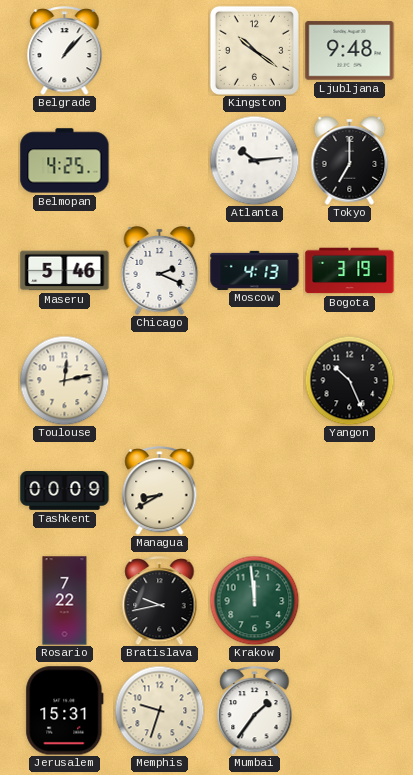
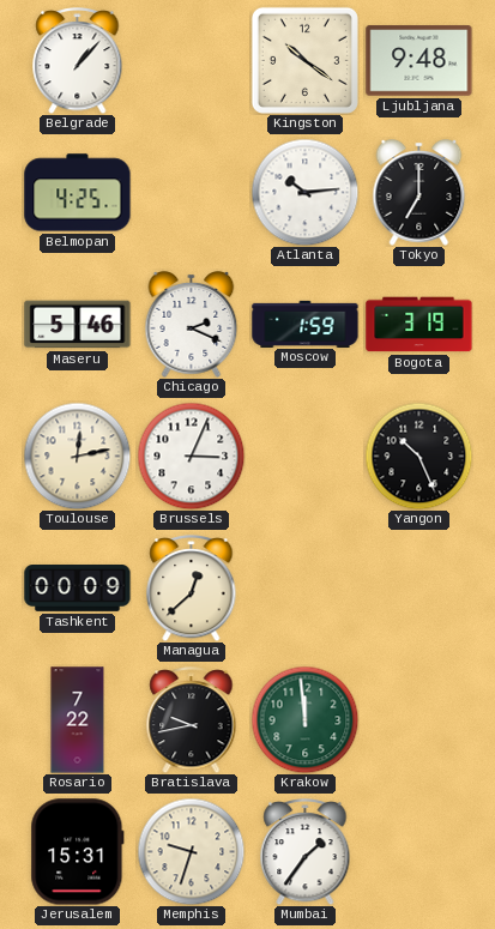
Moscow: 4:13 -> 1:59
Brussels: none -> 3:04
Managua: 8:40 -> 12:38
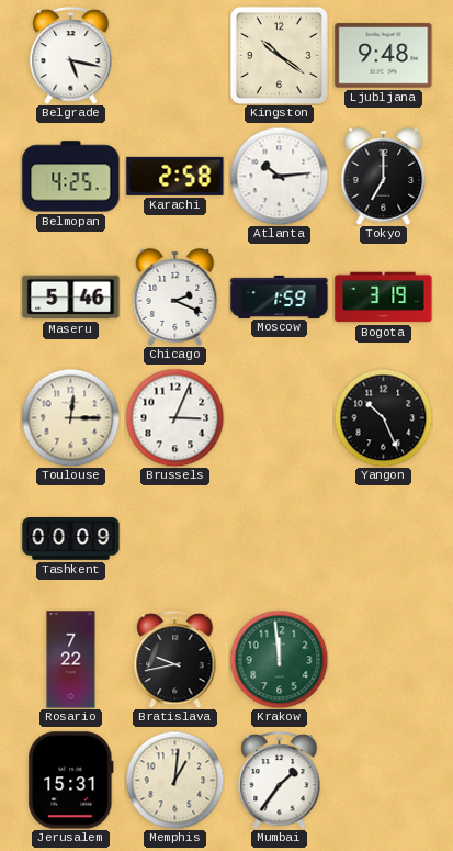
Belgrade: 1:07 -> 5:17
Karachi: none -> 2:58
Toulouse: 12:13 -> 12:15
Managua: 12:38 -> none
Memphis: 9:33 -> 1:01
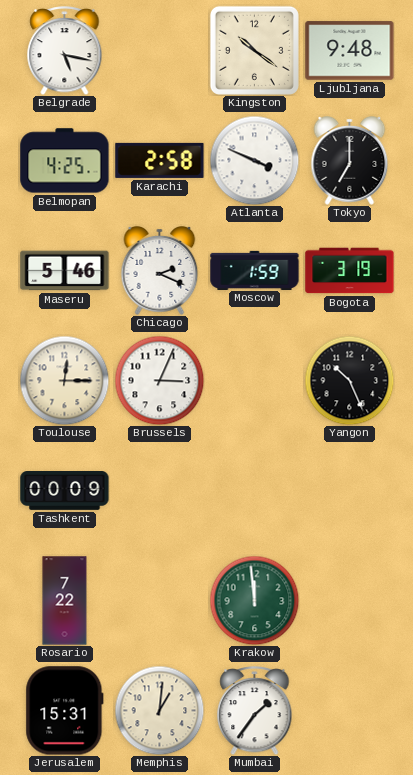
Atlanta: 10:14 -> 3:49
Bratislava: 9:43 -> none
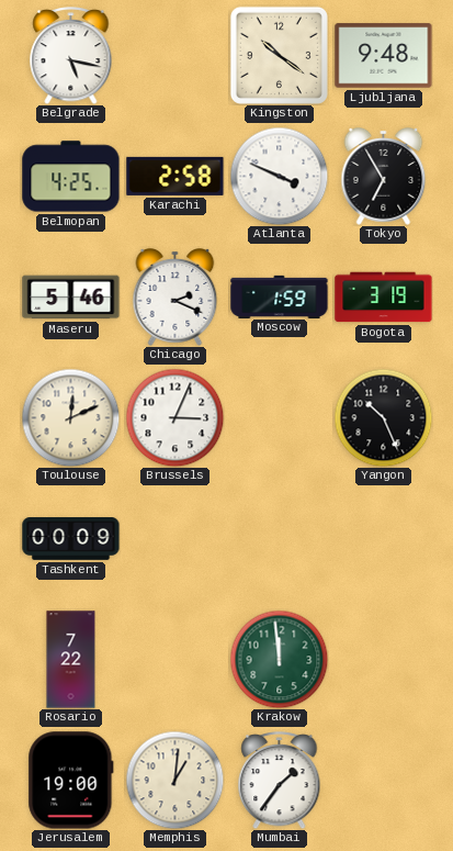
Tokyo: 7:00 -> 6:55
Toulouse: 12:15 -> 12:11
Jerusalem: 15:31 -> 19:00
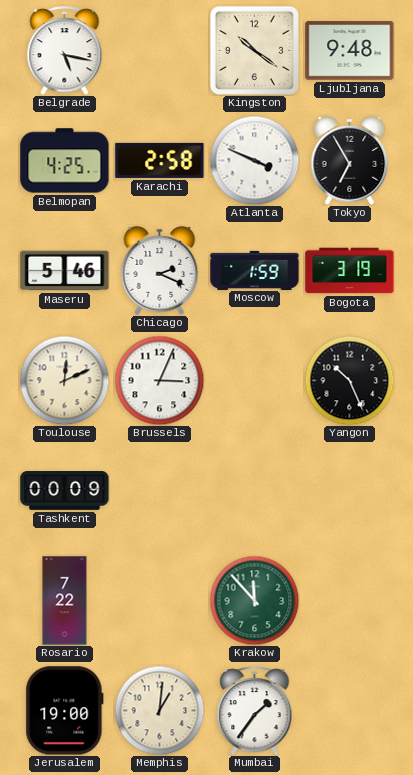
Krakow: 11:59 -> 11:53
